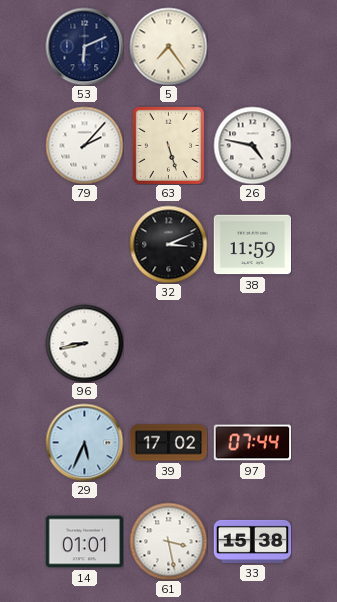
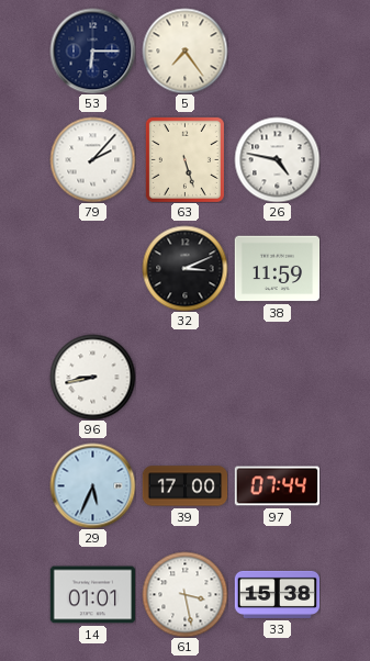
53: 6:11 -> 6:15
39: 17:02 -> 17:00
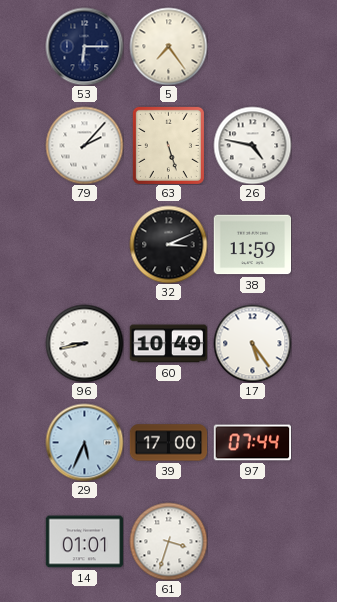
60: none -> 10:49
17: none -> 5:24
61: 3:28 -> 3:33
33: 15:38 -> none
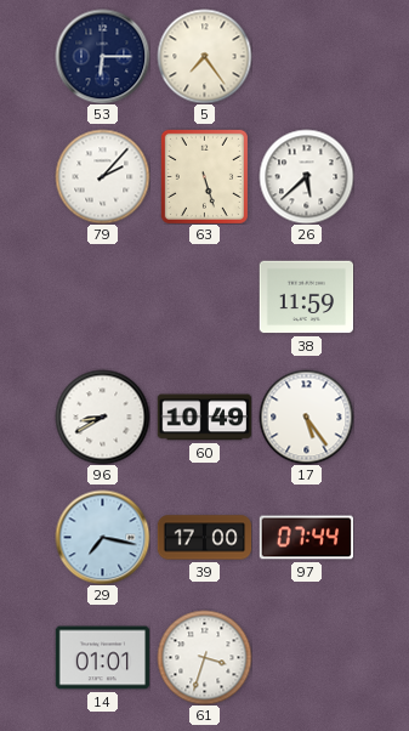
26: 4:47 -> 5:38
32: 3:11 -> none
96: 8:43 -> 8:40
29: 5:34 -> 7:17
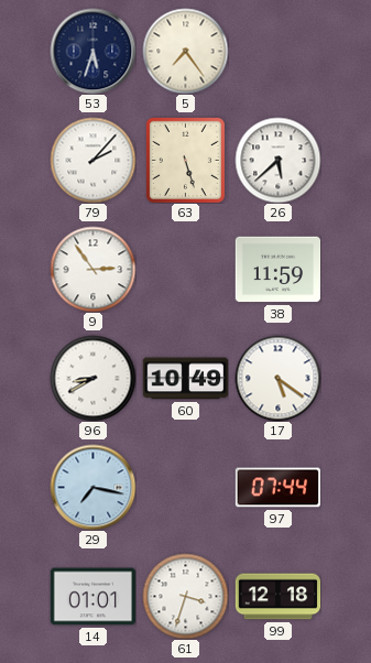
53: 6:15 -> 5:33
9: none -> 2:54
17: 5:24 -> 5:21
39: 17:00 -> none
99: none -> 12:18
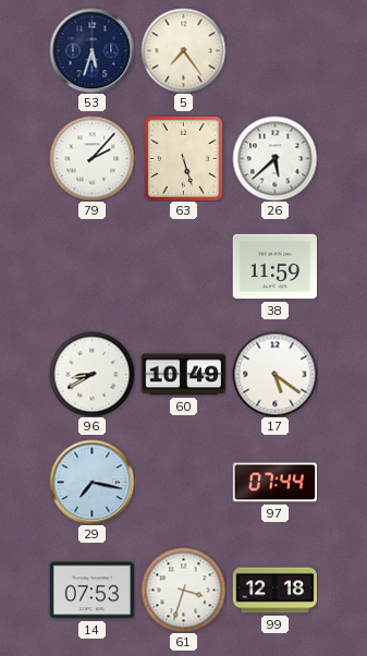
9: 2:54 -> none
14: 01:01 -> 07:53
